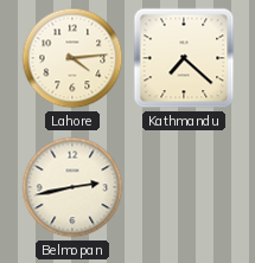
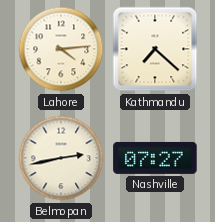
Nashville: none -> 07:27
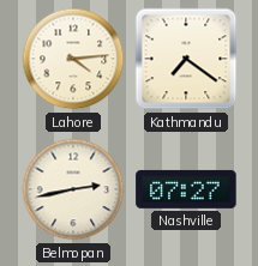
Kathmandu: 7:22 -> 7:21
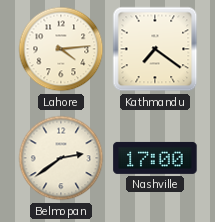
Belmopan: 2:43 -> 2:39
Nashville: 07:27 -> 17:00
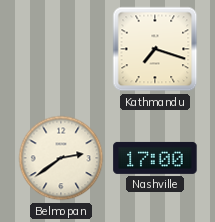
Lahore: 4:14 -> none
Kathmandu: 7:21 -> 7:18
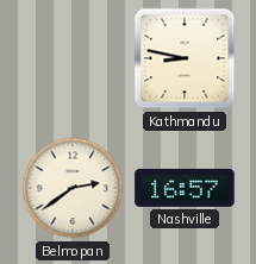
Kathmandu: 7:18 -> 8:47
Nashville: 17:00 -> 16:57
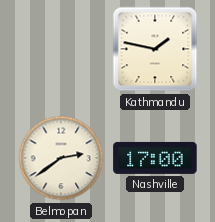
Kathmandu: 8:47 -> 1:47
Nashville: 16:57 -> 17:00
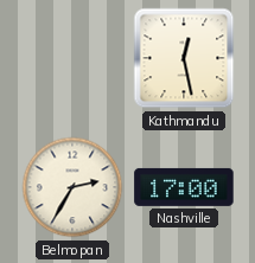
Kathmandu: 1:47 -> 12:28
Belmopan: 2:39 -> 2:35
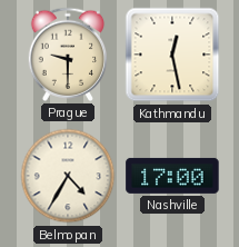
Prague: none -> 9:30
Belmopan: 2:35 -> 4:35
